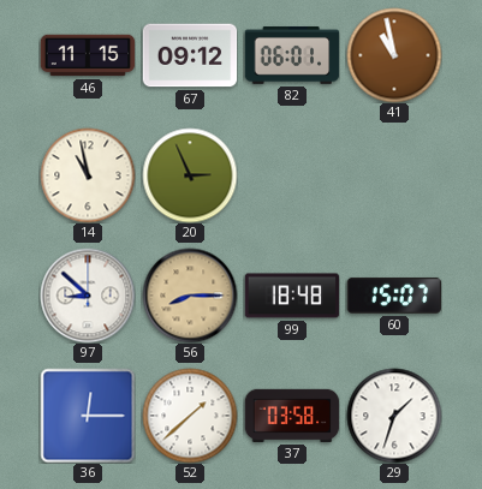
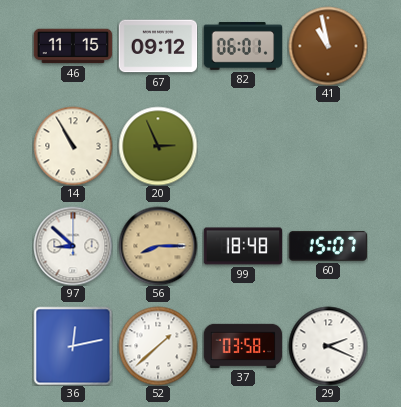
14: 10:58 -> 10:55
36: 12:15 -> 12:13
29: 1:33 -> 2:19
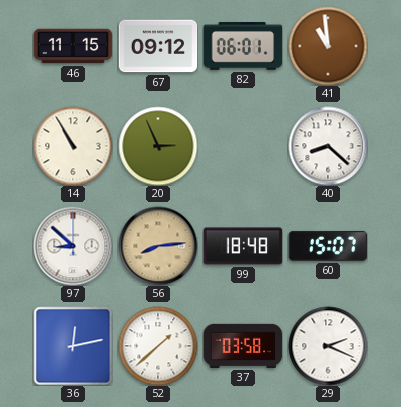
41: 10:58 -> 10:59
40: none -> 8:22
56: 8:15 -> 8:14
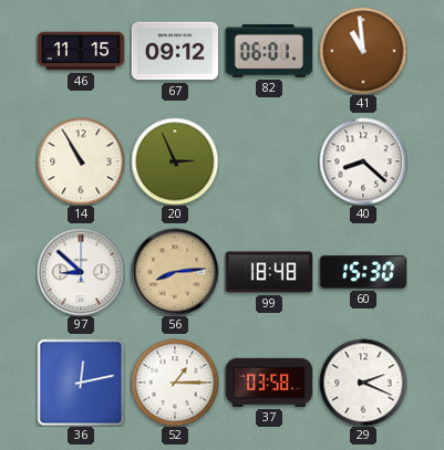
60: 15:07 -> 15:30
52: 1:38 -> 1:15
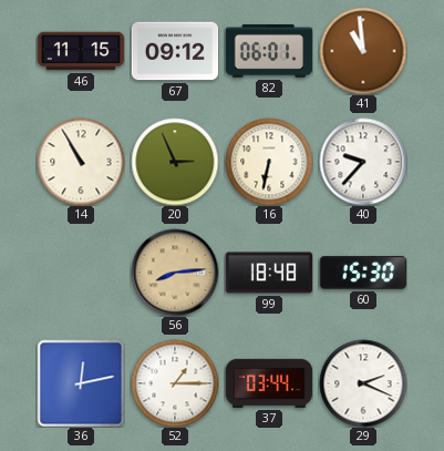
16: none -> 6:32
40: 8:22 -> 9:37
97: 8:52 -> none
37: 03:58 -> 03:44
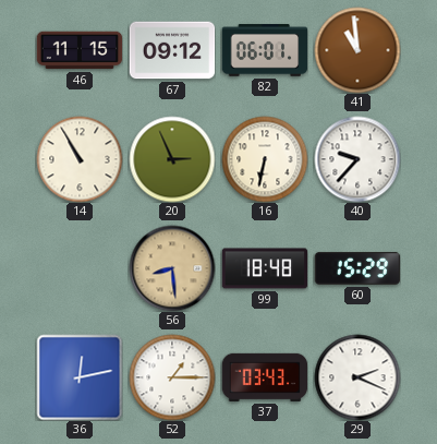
56: 8:14 -> 8:29
60: 15:30 -> 15:29
37: 03:44 -> 03:43
